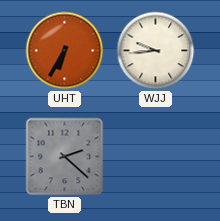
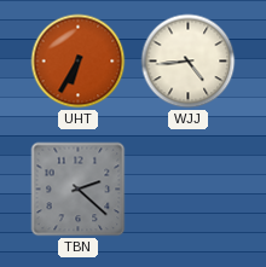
WJJ: 9:44 -> 4:44
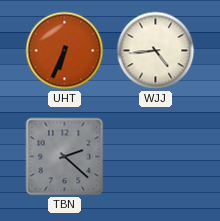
UHT: 6:35 -> 6:34
